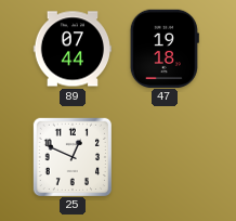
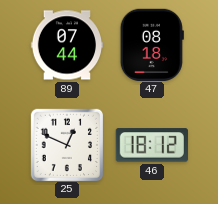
47: 19:18 -> 08:18
46: none -> 18:12
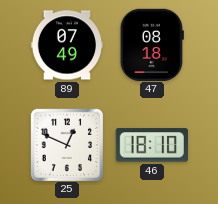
89: 07:44 -> 07:49
46: 18:12 -> 18:10
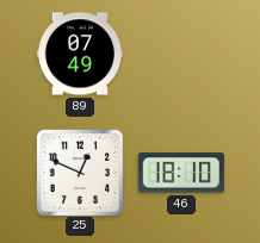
47: 08:18 -> none
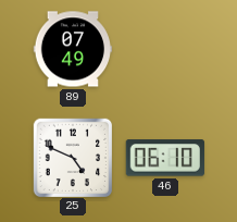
25: 12:49 -> 4:49
46: 18:10 -> 06:10
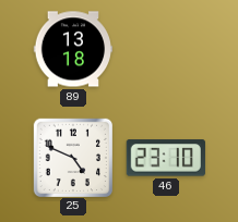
89: 07:49 -> 13:18
46: 06:10 -> 23:10
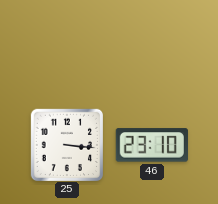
89: 13:18 -> none
25: 4:49 -> 3:16
